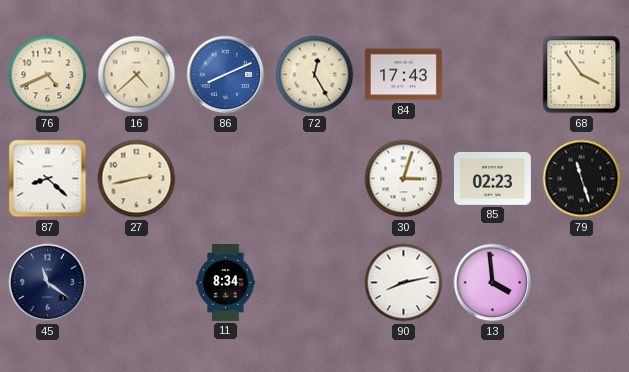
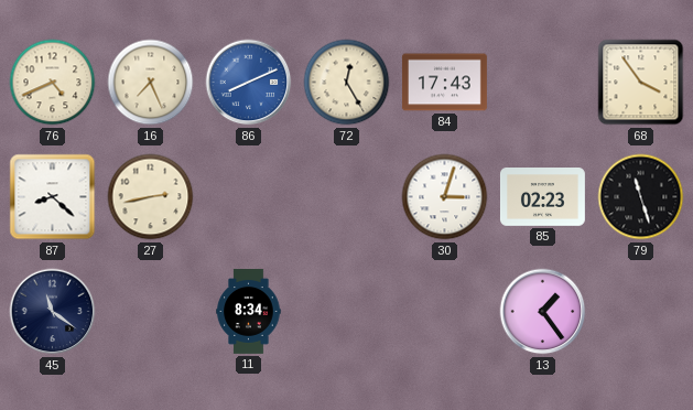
16: 4:38 -> 7:26
90: 8:13 -> none
13: 3:59 -> 1:24
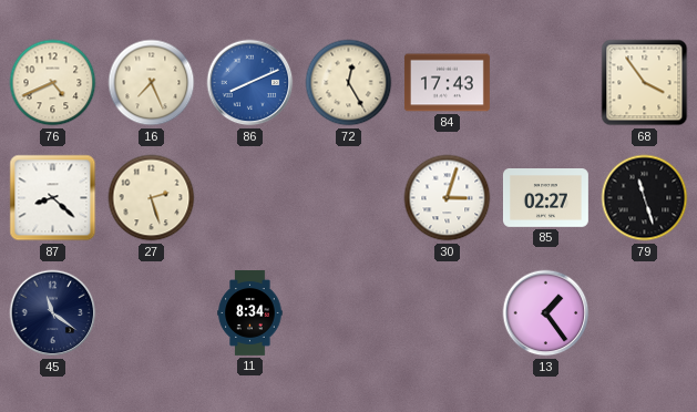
27: 2:43 -> 2:27
85: 02:23 -> 02:27
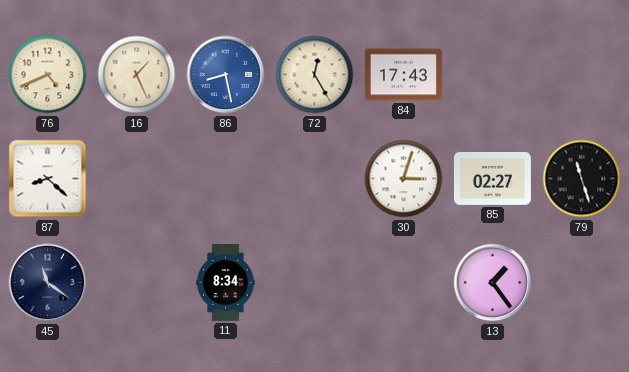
16: 7:26 -> 1:26
86: 8:11 -> 8:28
68: 3:54 -> none
27: 2:27 -> none
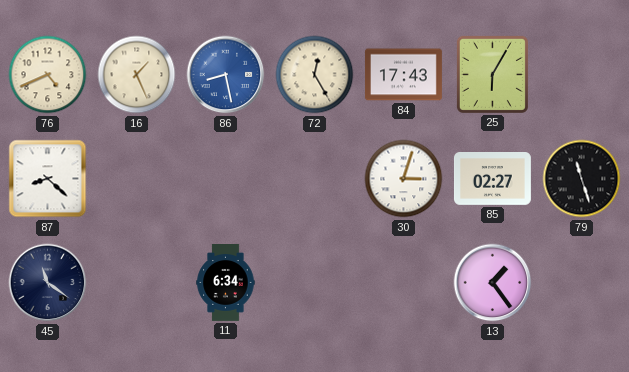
25: none -> 6:05
11: 8:34 -> 6:34
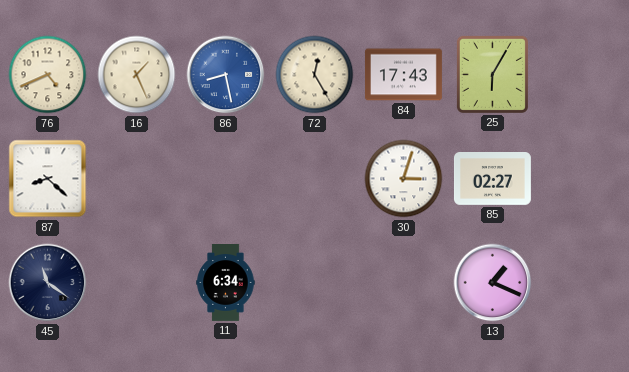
79: 11:27 -> none
13: 1:24 -> 1:19
